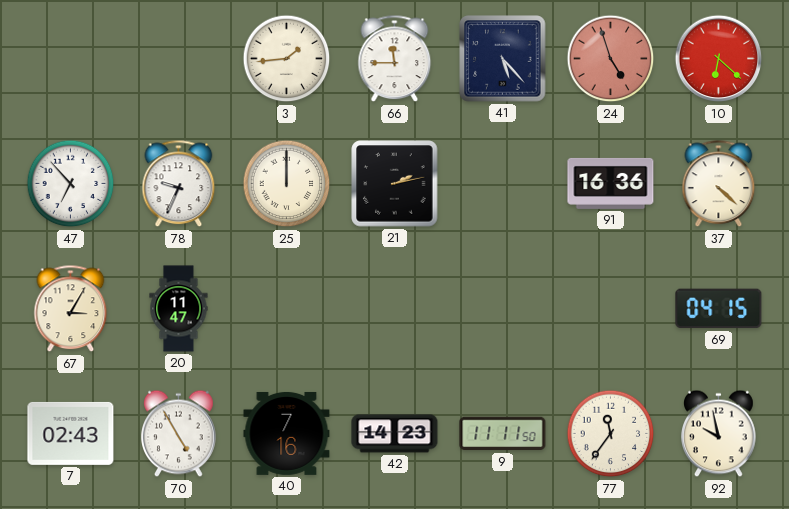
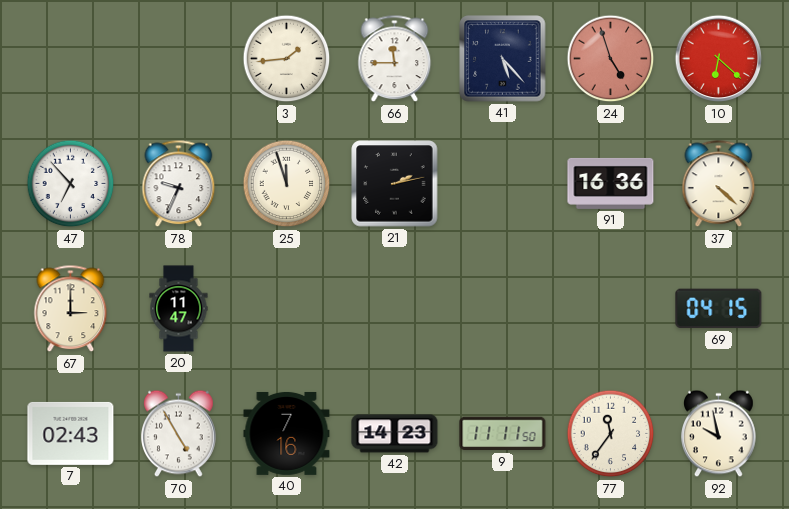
25: 12:00 -> 11:57
67: 3:05 -> 3:00
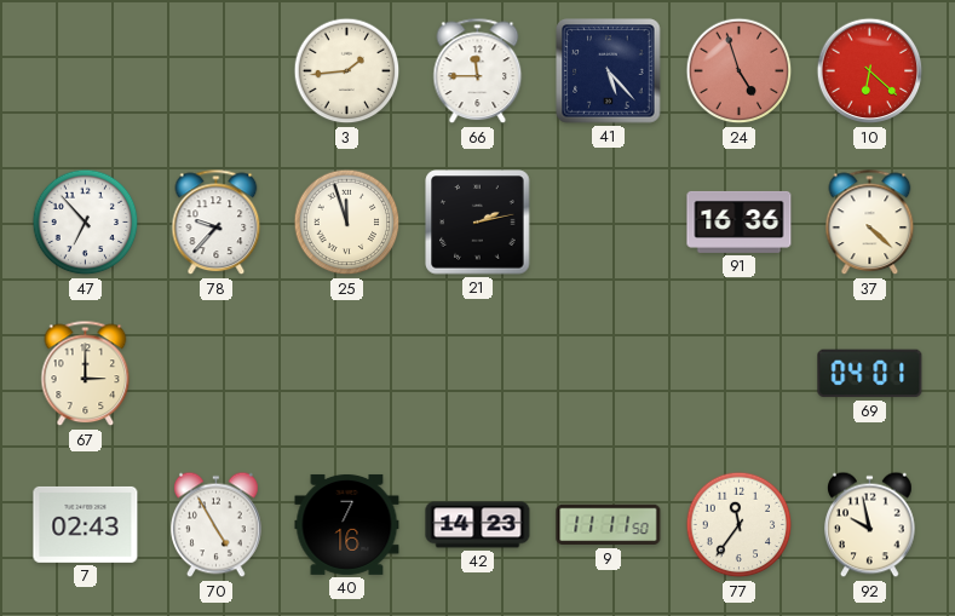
78: 9:34 -> 9:37
20: 11:47 -> none
69: 04:15 -> 04:01
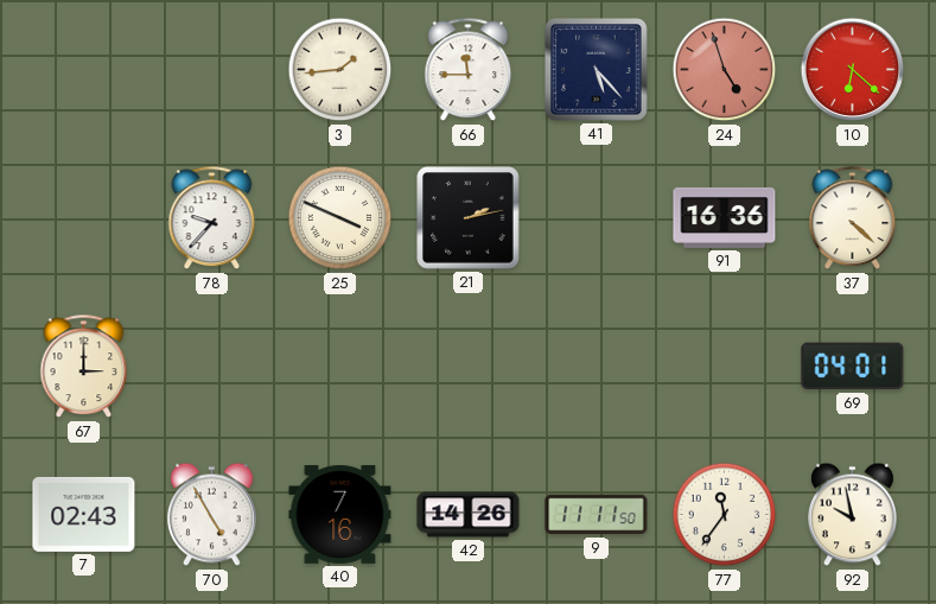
47: 6:53 -> none
25: 11:57 -> 3:49
42: 14:23 -> 14:26
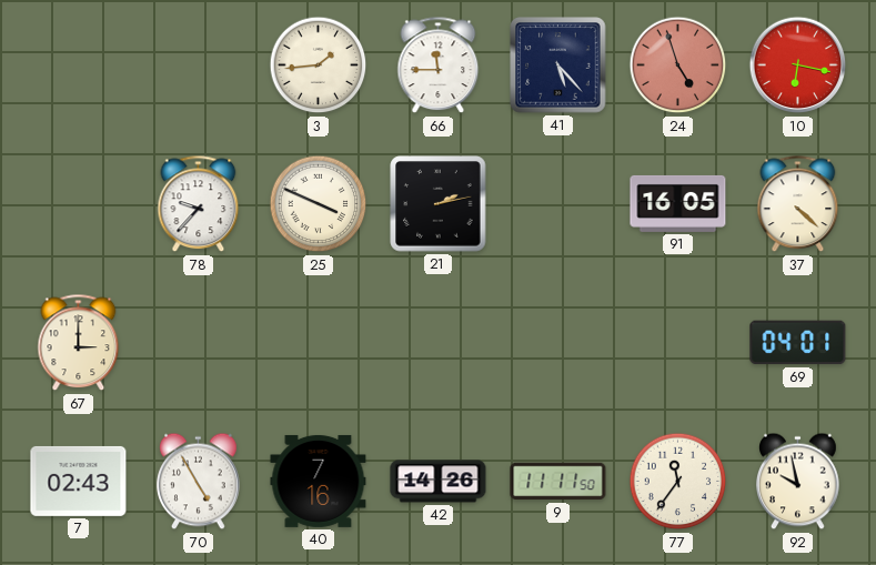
10: 6:22 -> 6:17
91: 16:36 -> 16:05
